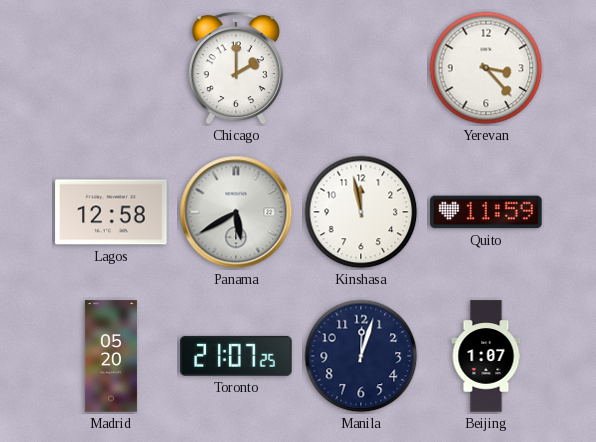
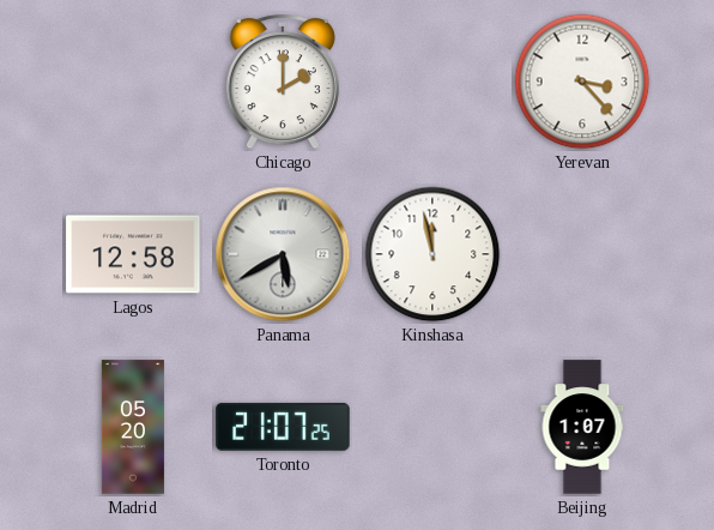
Quito: 11:59 -> none
Manila: 12:03 -> none
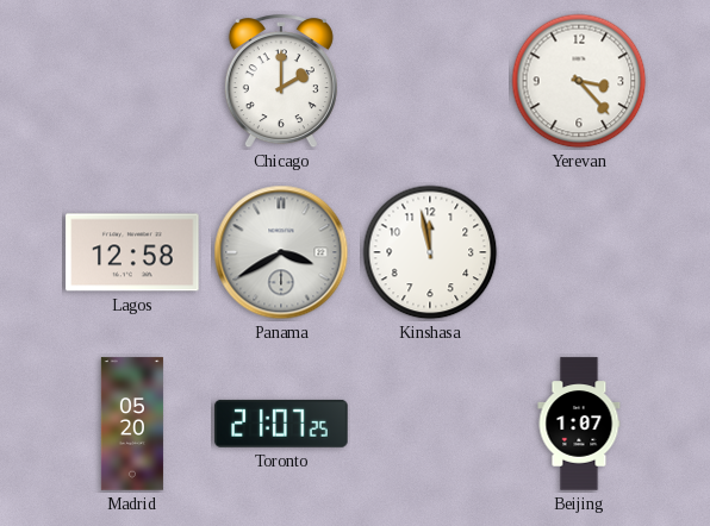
Panama: 5:40 -> 3:40
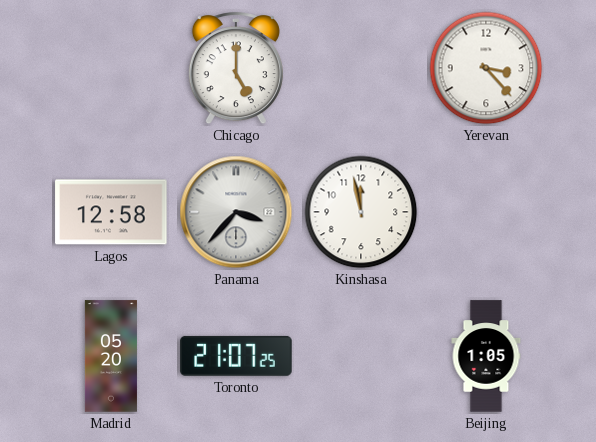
Chicago: 2:00 -> 5:00
Panama: 3:40 -> 3:37
Beijing: 1:07 -> 1:05
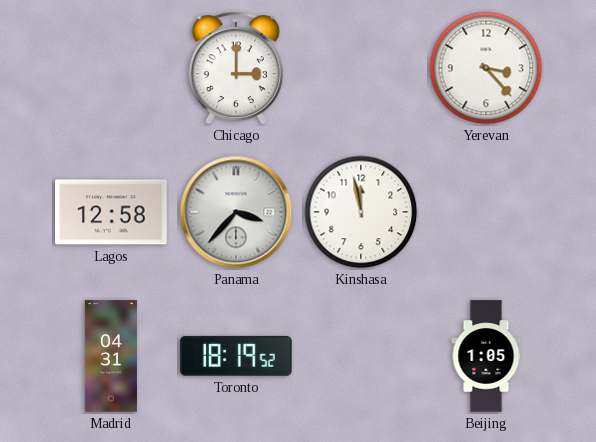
Chicago: 5:00 -> 3:00
Madrid: 05:20 -> 04:31
Toronto: 21:07 -> 18:19
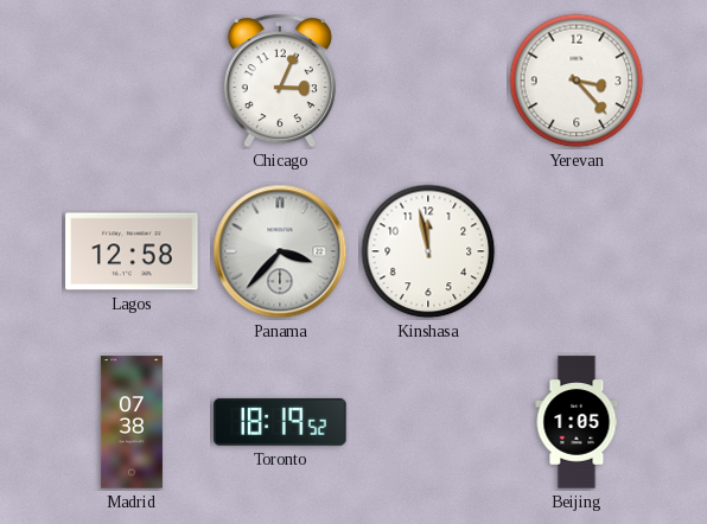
Chicago: 3:00 -> 3:04
Madrid: 04:31 -> 07:38
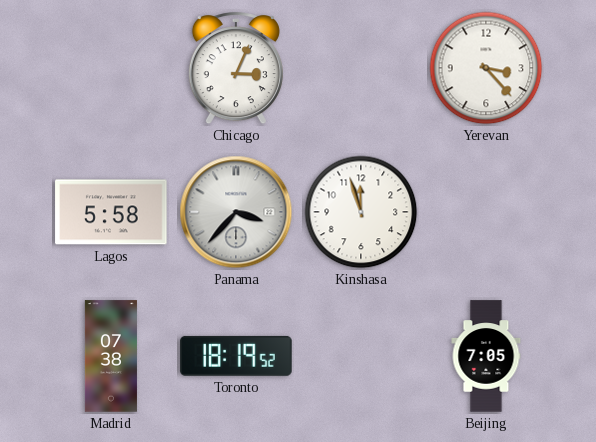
Lagos: 12:58 -> 5:58
Kinshasa: 11:58 -> 11:57
Beijing: 1:05 -> 7:05
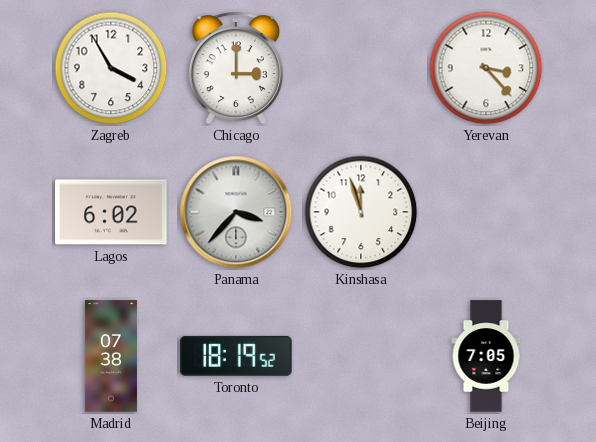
Zagreb: none -> 3:55
Chicago: 3:04 -> 3:00
Lagos: 5:58 -> 6:02
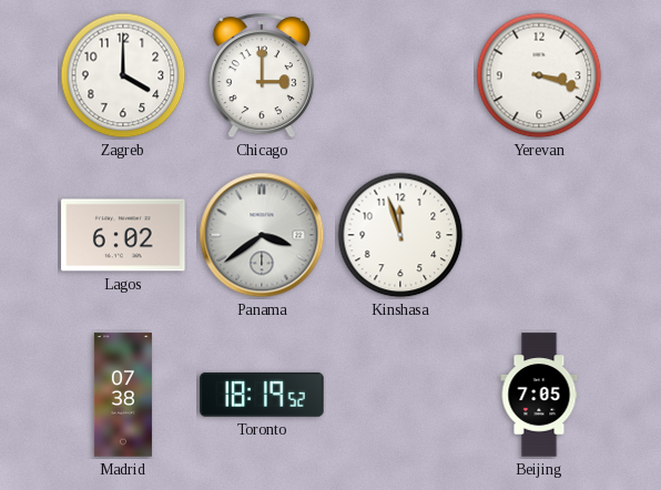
Zagreb: 3:55 -> 4:00
Yerevan: 3:23 -> 3:18
Panama: 3:37 -> 3:39
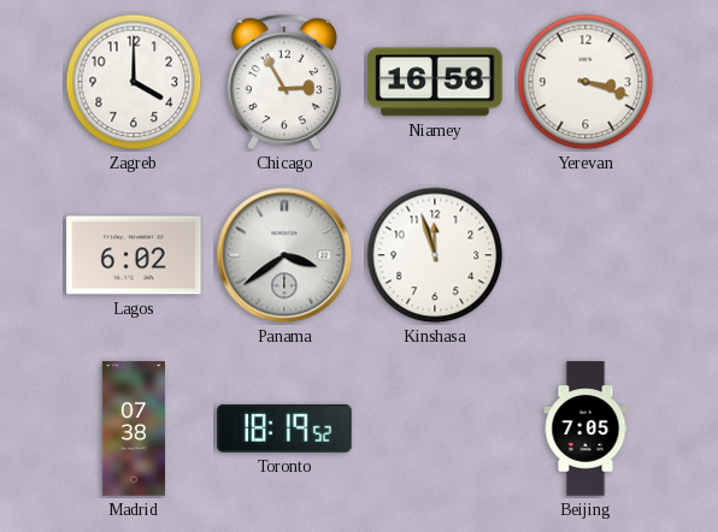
Chicago: 3:00 -> 2:55
Niamey: none -> 16:58
